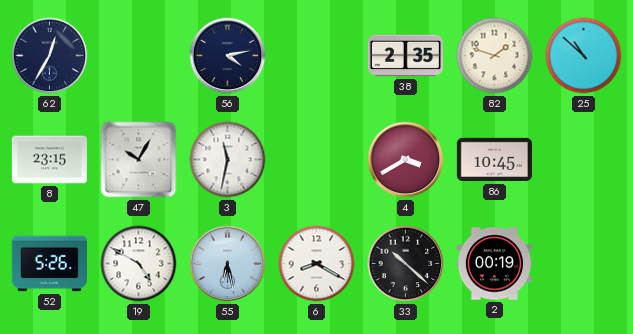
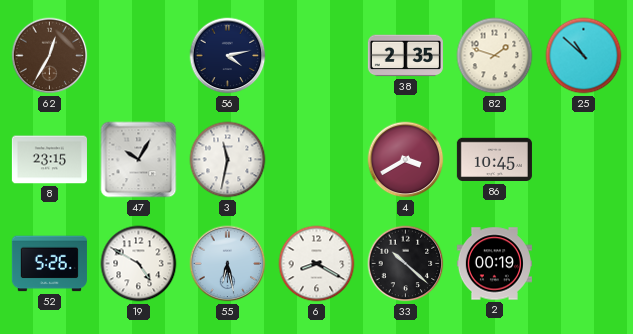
62 dial: navy -> brown
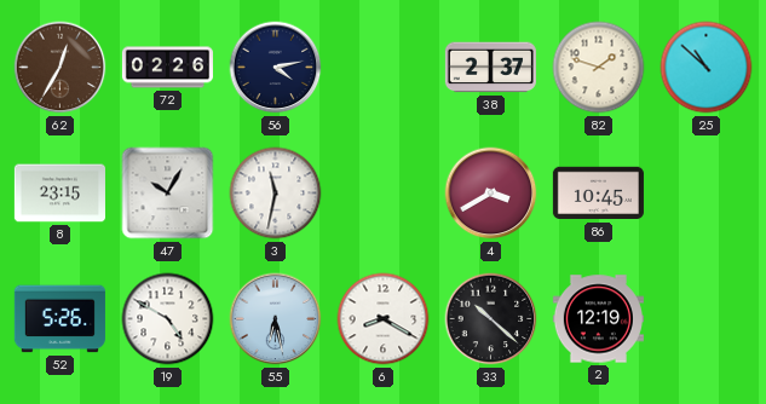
72: none -> 02:26
38: 2:35 -> 2:37
2: 00:19 -> 12:19
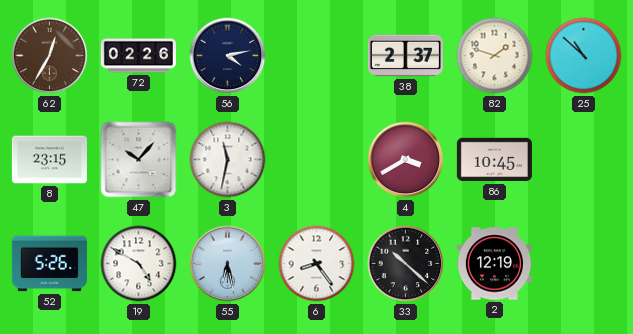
47: 10:05 -> 10:07
6: 8:20 -> 8:24
